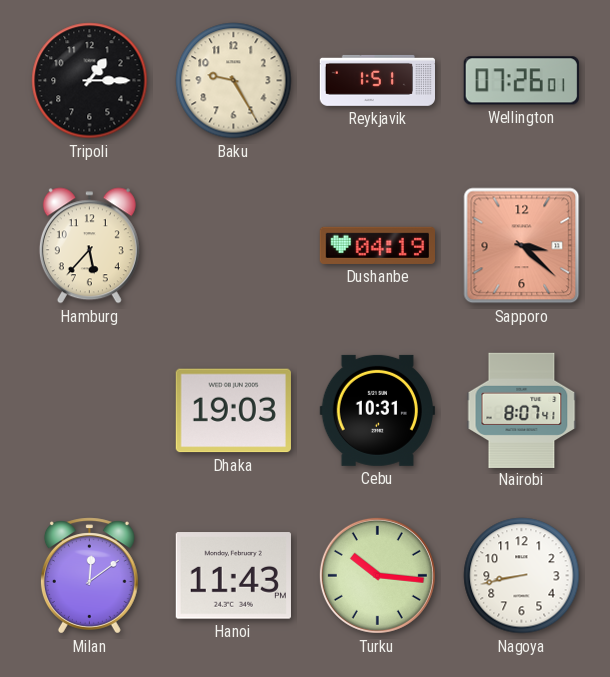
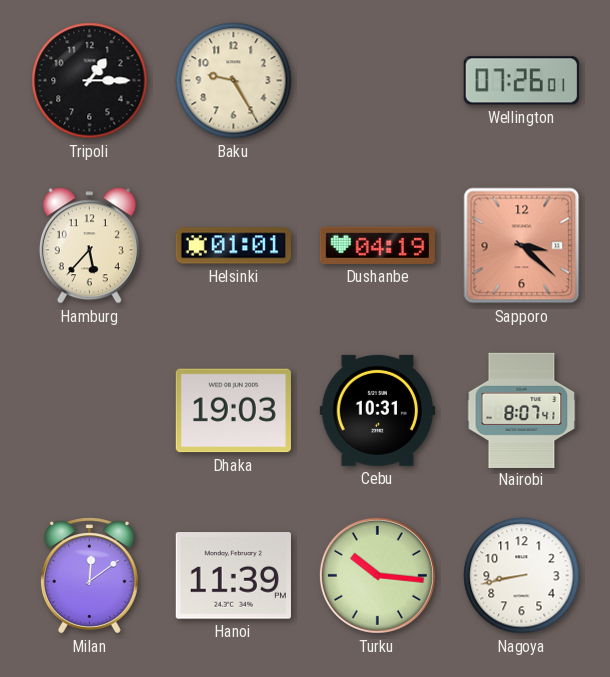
Reykjavik: 1:51 -> none
Helsinki: none -> 01:01
Hanoi: 11:43 -> 11:39
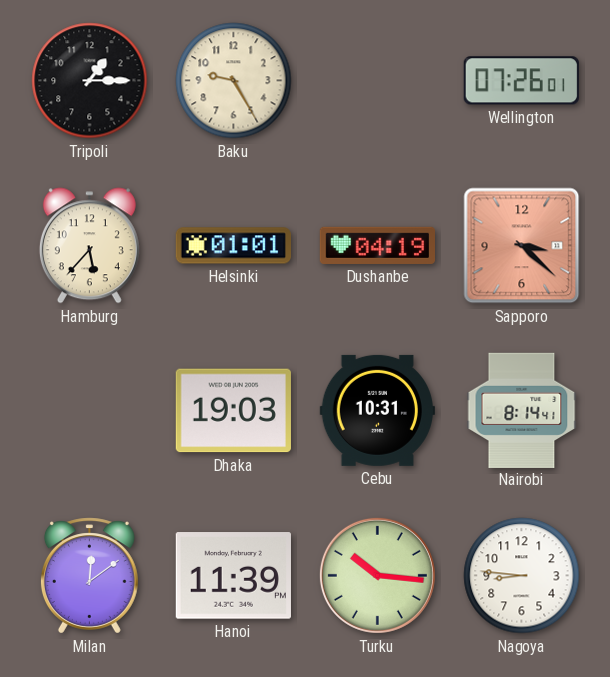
Nairobi: 8:07 -> 8:14
Nagoya: 8:43 -> 8:46
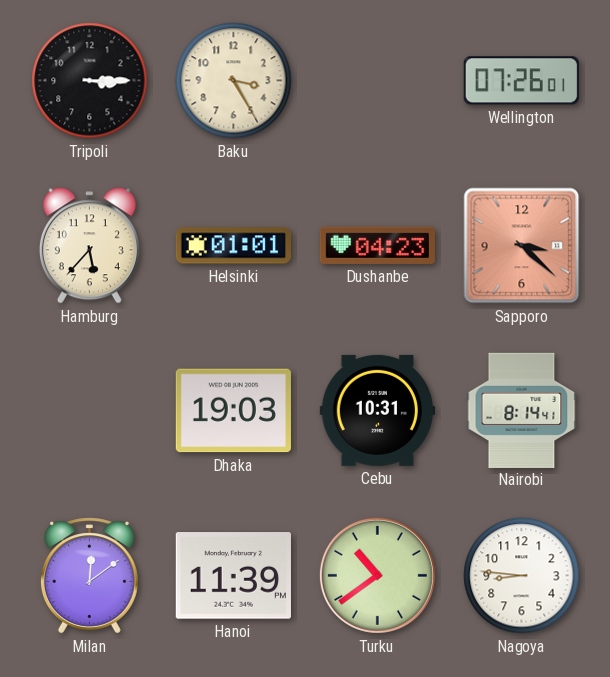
Tripoli: 1:15 -> 3:15
Baku: 9:25 -> 3:25
Dushanbe: 04:19 -> 04:23
Turku: 10:16 -> 10:39
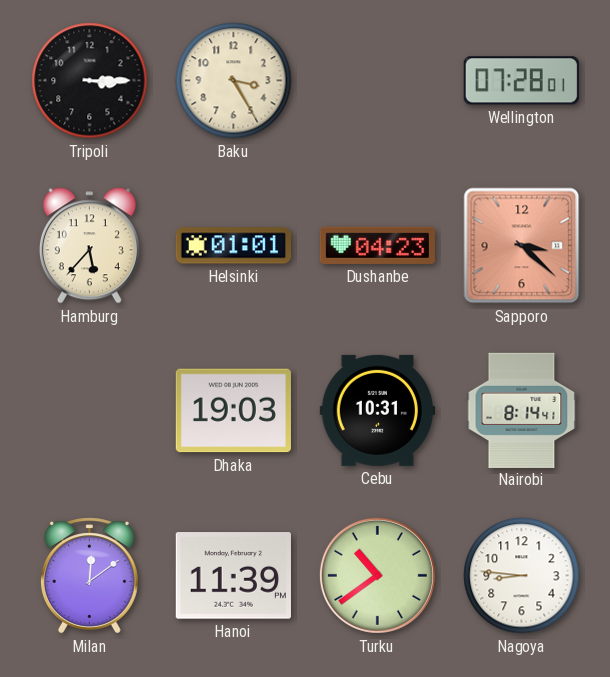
Wellington: 07:26 -> 07:28
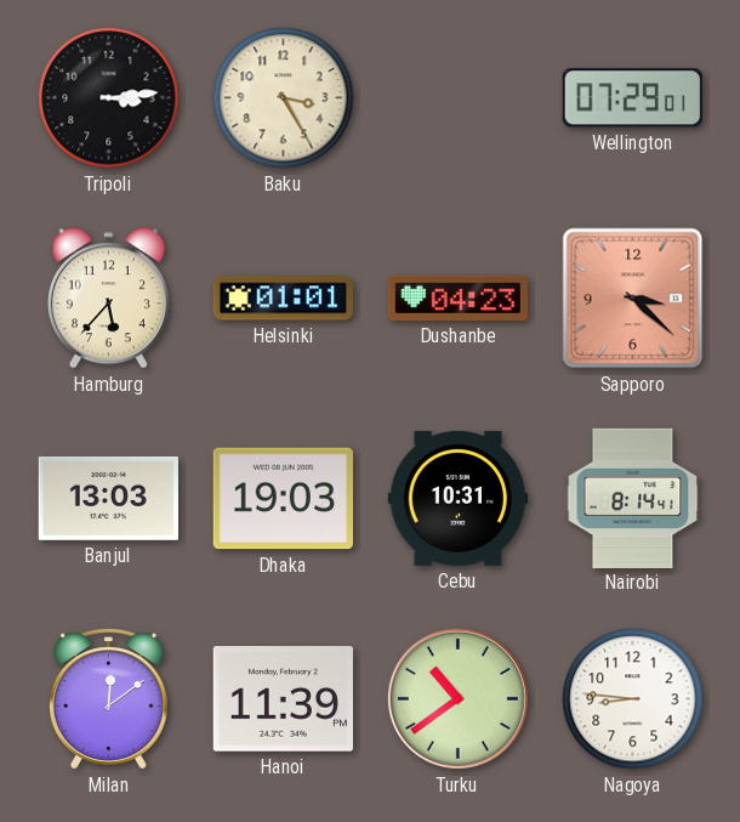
Tripoli: 3:15 -> 3:14
Wellington: 07:28 -> 07:29
Banjul: none -> 13:03
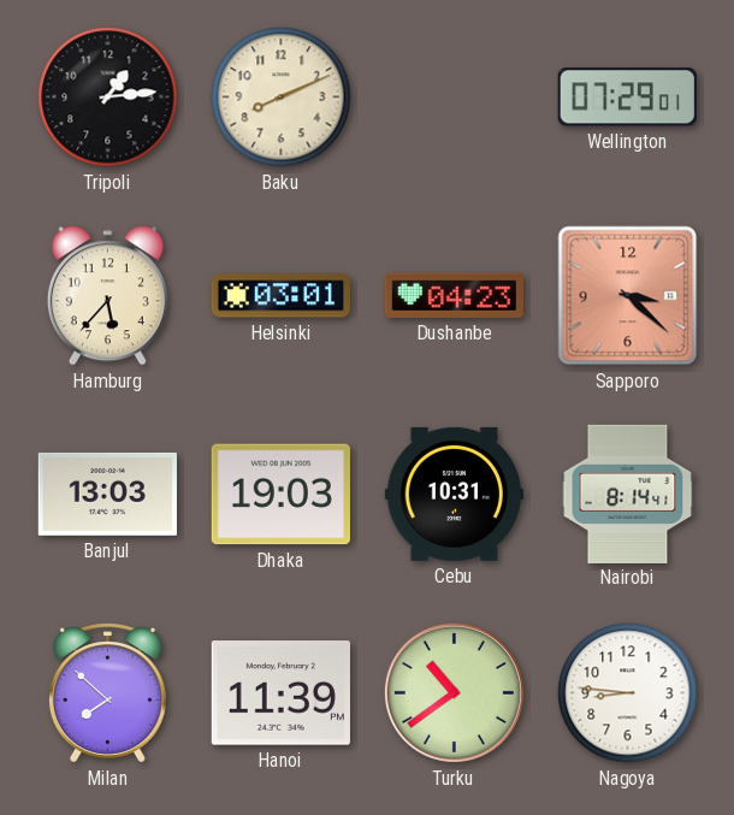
Tripoli: 3:14 -> 1:14
Baku: 3:25 -> 8:11
Helsinki: 01:01 -> 03:01
Milan: 12:09 -> 7:52
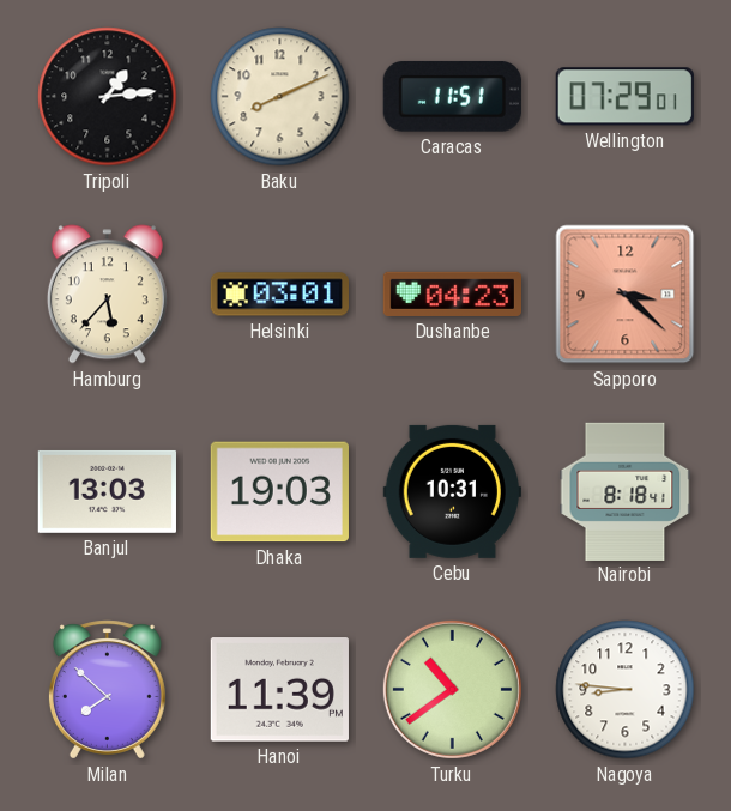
Caracas: none -> 11:51
Nairobi: 8:14 -> 8:18
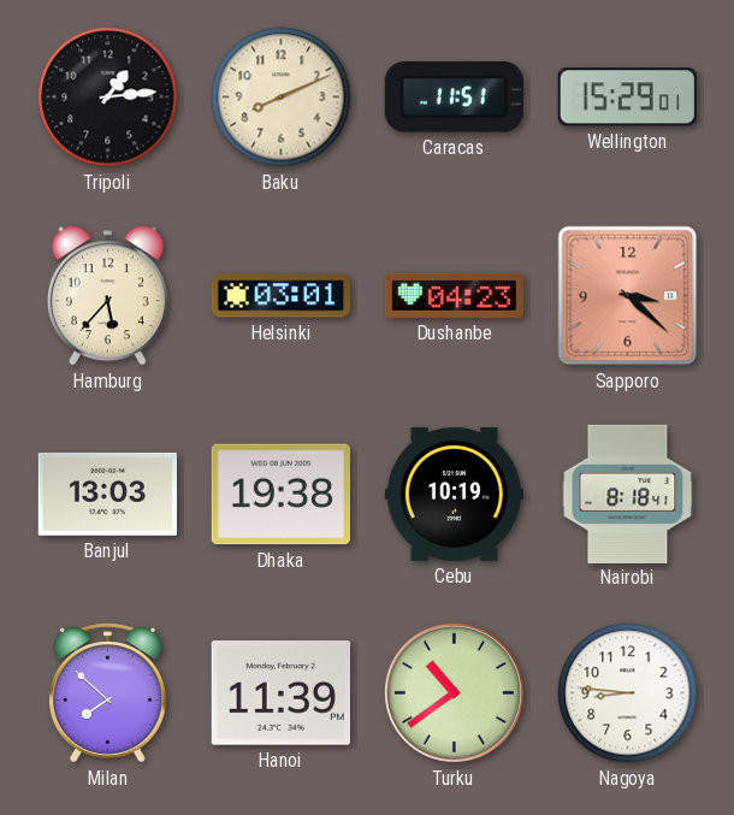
Wellington: 07:29 -> 15:29
Dhaka: 19:03 -> 19:38
Cebu: 10:31 -> 10:19
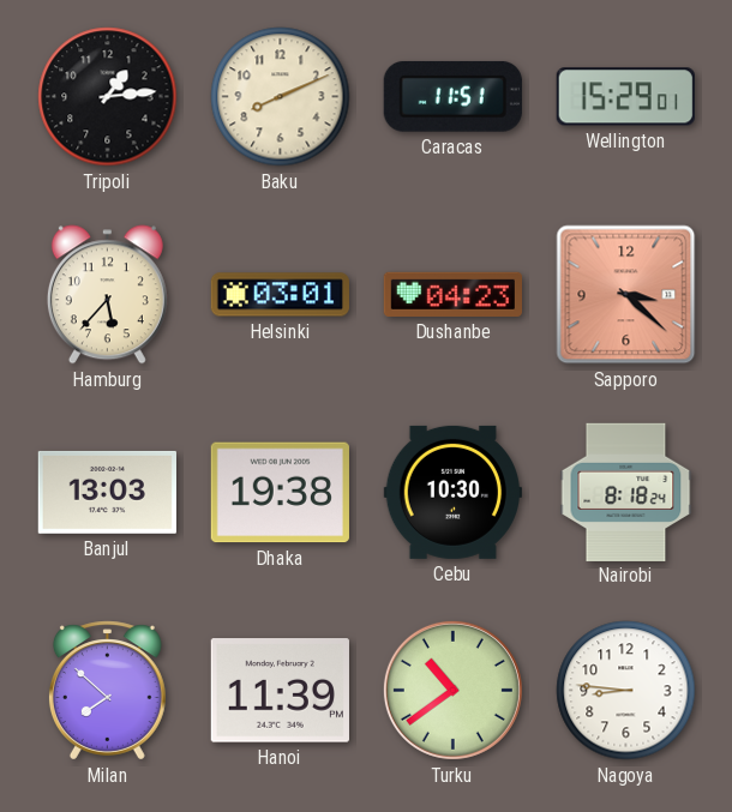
Cebu: 10:19 -> 10:30
Nairobi: 8:18:41 -> 8:18:24
